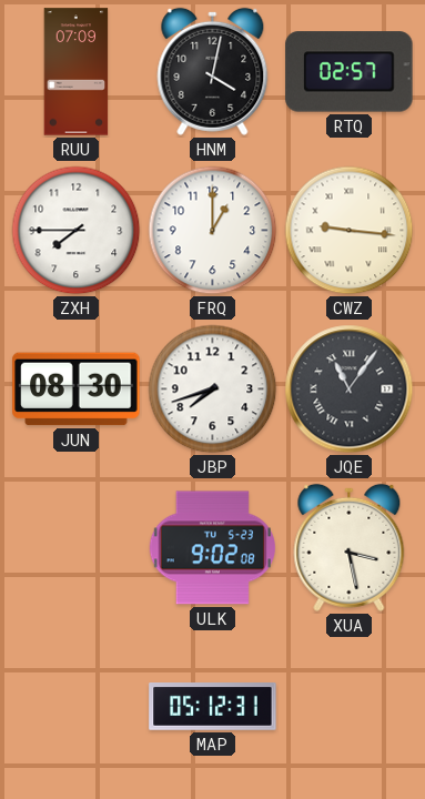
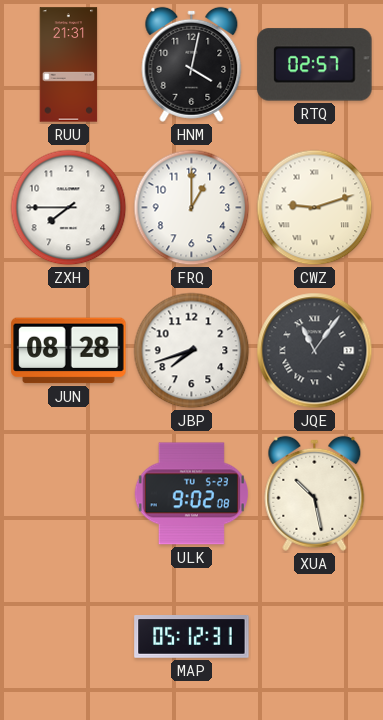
RUU: 07:09 -> 21:31
CWZ: 9:16 -> 9:12
JUN: 08:30 -> 08:28
XUA: 3:28 -> 10:28
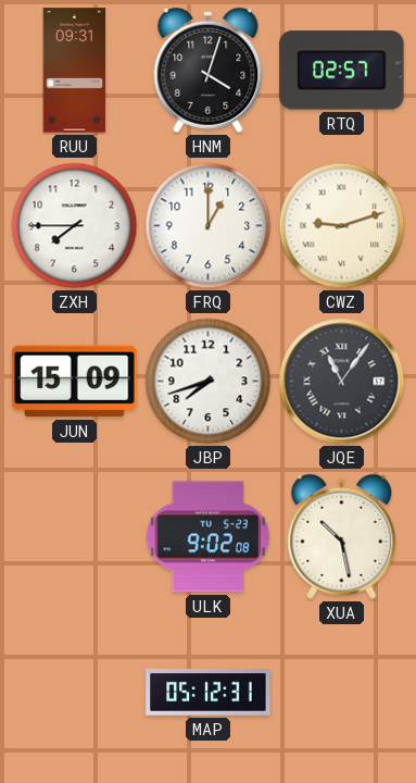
RUU: 21:31 -> 09:31
HNM: 4:02 -> 4:03
JUN: 08:28 -> 15:09
